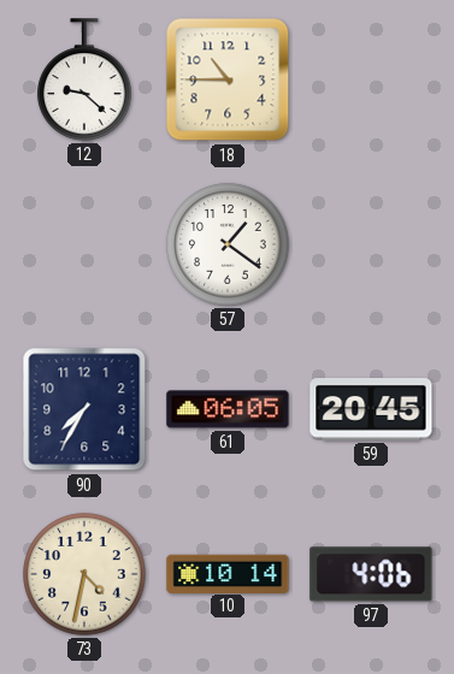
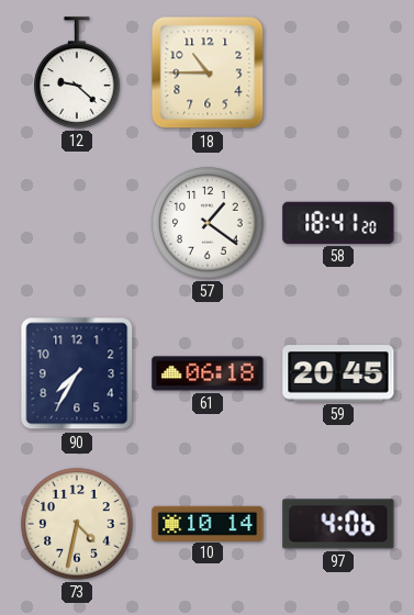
58: none -> 18:41
61: 06:05 -> 06:18
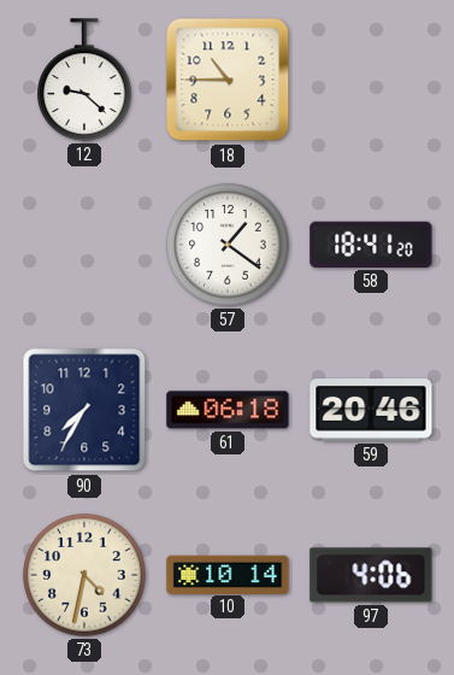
59: 20:45 -> 20:46
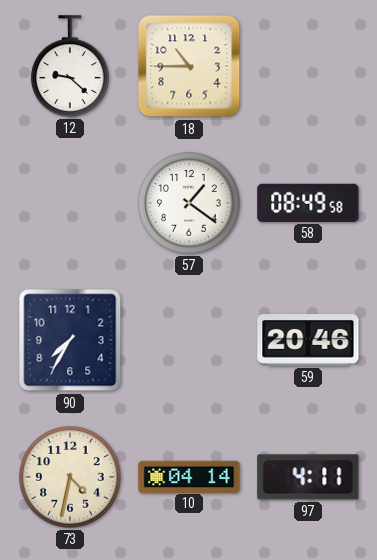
58: 18:41 -> 08:49
61: 06:18 -> none
10: 10:14 -> 04:14
97: 4:06 -> 4:11
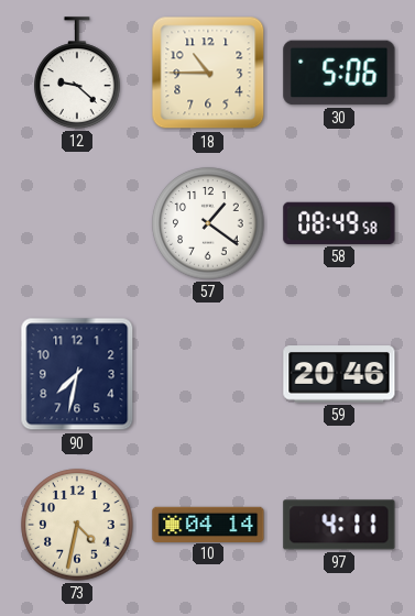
30: none -> 5:06
90: 7:35 -> 7:32
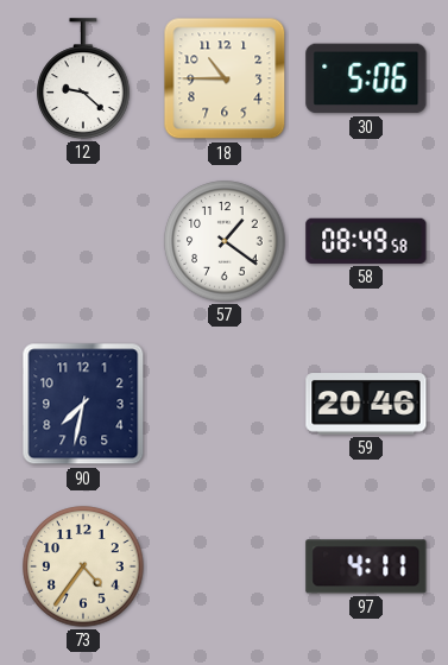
73: 4:32 -> 4:36
10: 04:14 -> none
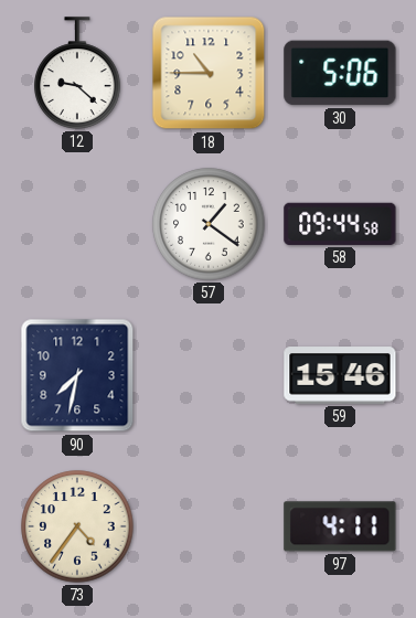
58: 08:49 -> 09:44
59: 20:46 -> 15:46
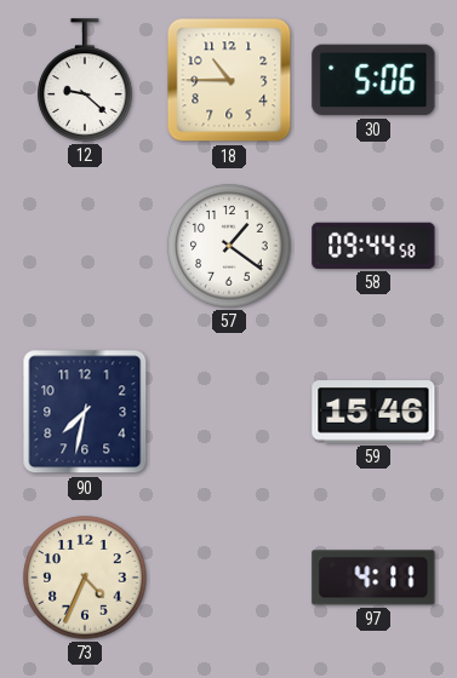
73: 4:36 -> 4:34
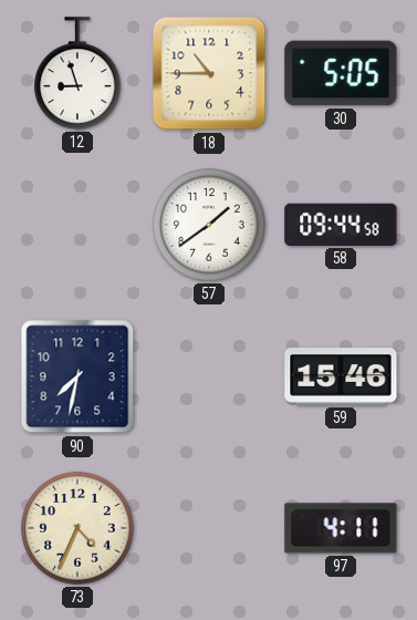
12: 9:22 -> 8:57
30: 5:06 -> 5:05
57: 1:21 -> 1:39
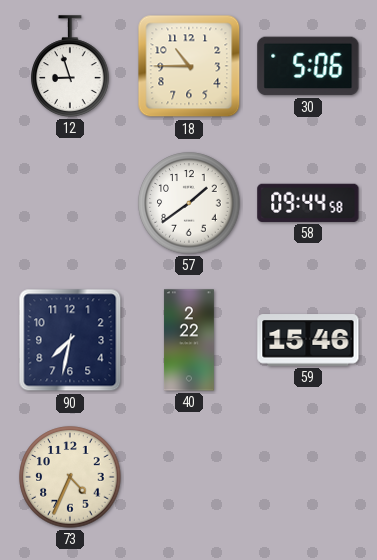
30: 5:05 -> 5:06
40: none -> 2:22
97: 4:11 -> none
